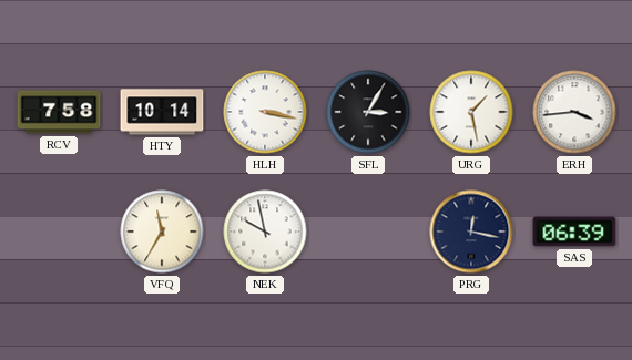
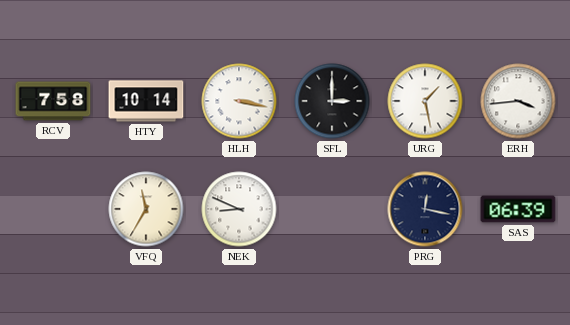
SFL: 3:05 -> 3:00
NEK: 9:58 -> 8:49
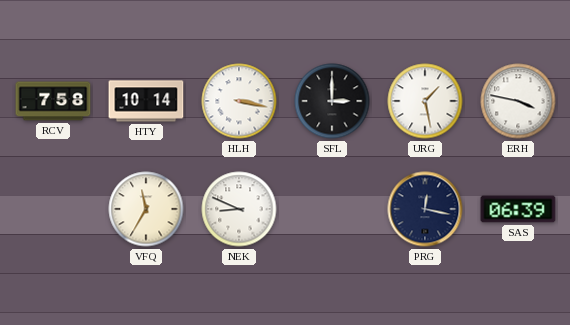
ERH: 3:44 -> 3:47
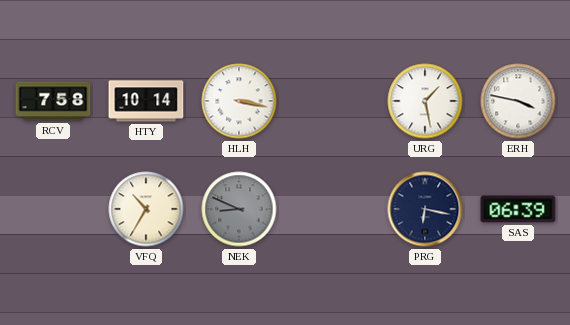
SFL: 3:00 -> none
VFQ: 11:35 -> 10:35
NEK dial: white -> grey
PRG: 12:17 -> 6:17
